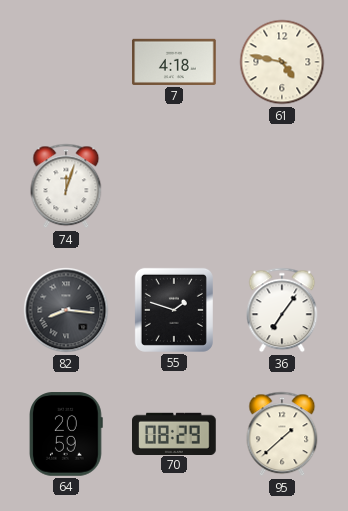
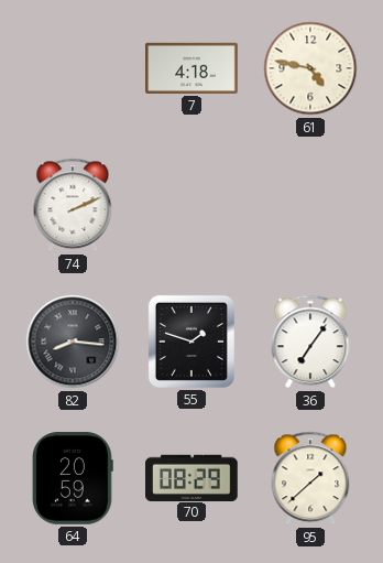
74: 12:03 -> 2:11
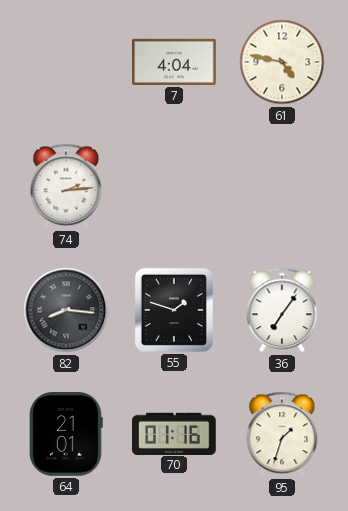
7: 4:18 -> 4:04
74: 2:11 -> 2:14
64: 20:59 -> 21:01
70: 08:29 -> 01:16
95: 1:38 -> 1:33
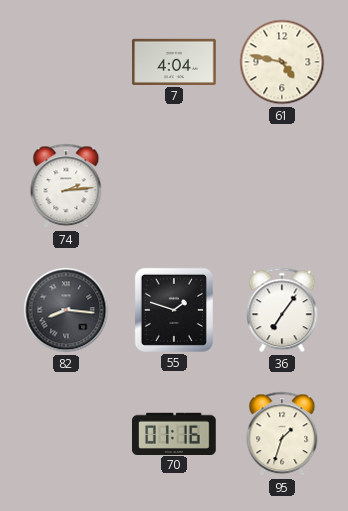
64: 21:01 -> none
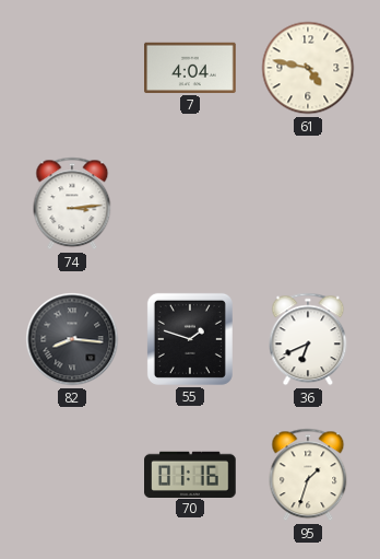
74: 2:14 -> 3:14
36: 7:06 -> 6:41
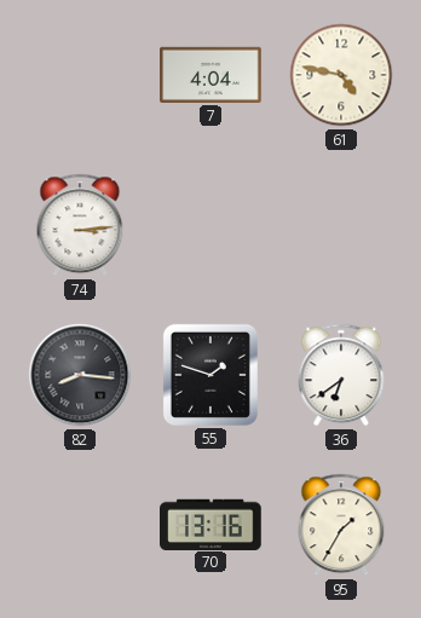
36: 6:41 -> 6:39
70: 01:16 -> 13:16
95: 1:33 -> 1:35
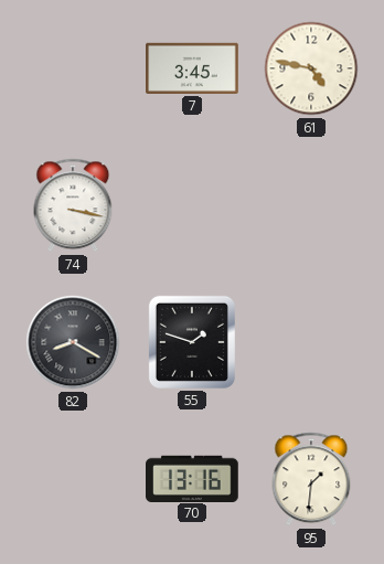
7: 4:04 -> 3:45
74: 3:14 -> 3:17
82: 8:16 -> 8:20
36: 6:39 -> none
95: 1:35 -> 1:31
